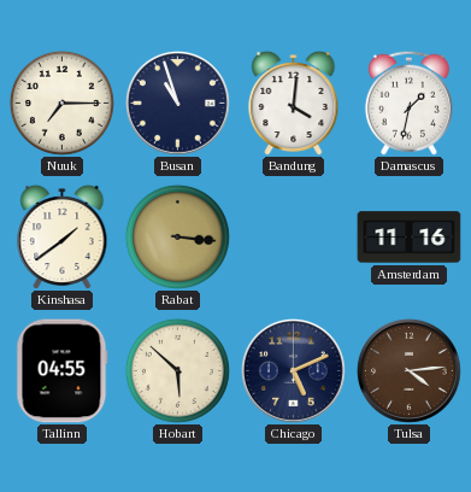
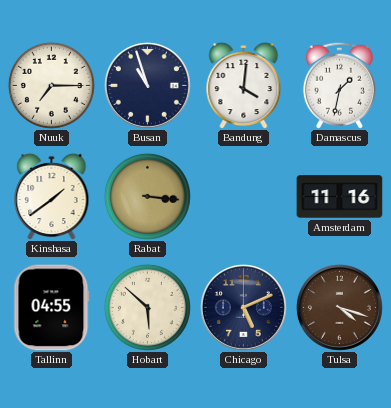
Tulsa: 4:14 -> 4:18
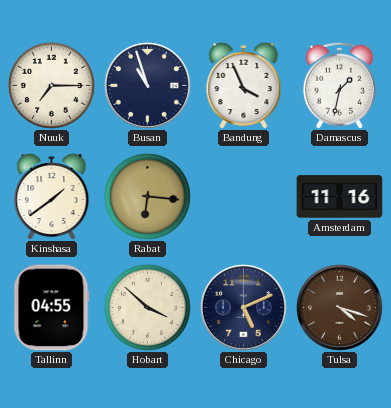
Bandung: 4:01 -> 3:56
Rabat: 3:16 -> 6:16
Hobart: 5:52 -> 3:52
